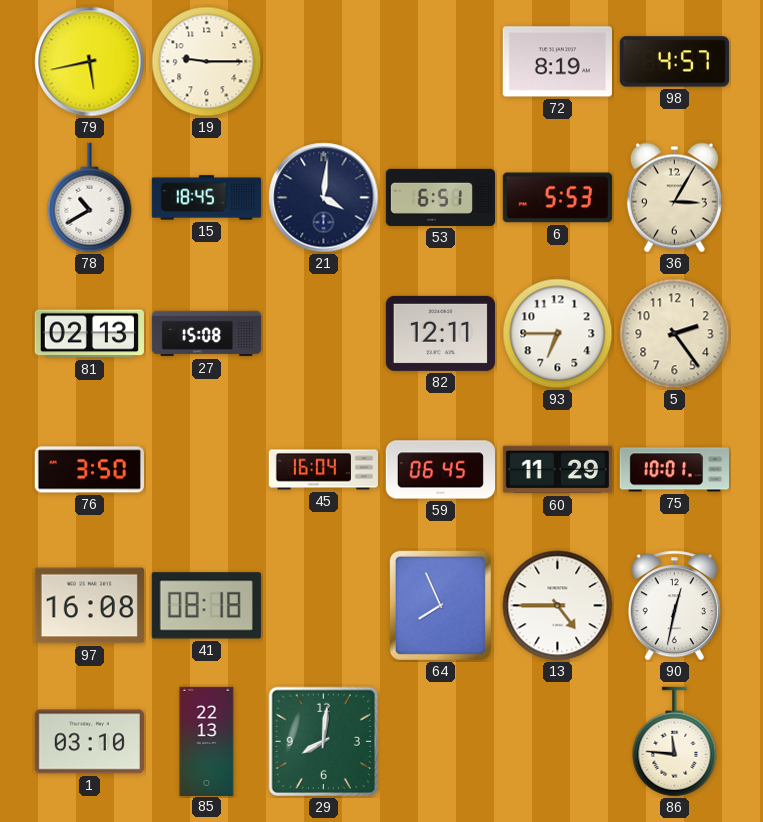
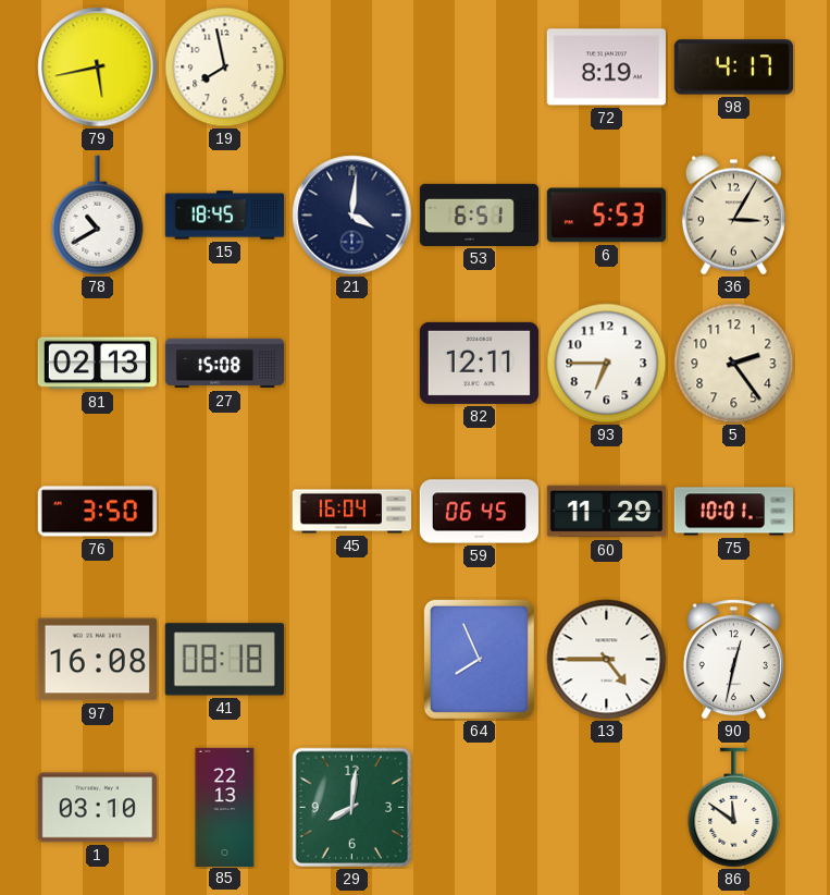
19: 9:15 -> 7:58
98: 4:57 -> 4:17
86: 11:46 -> 11:51
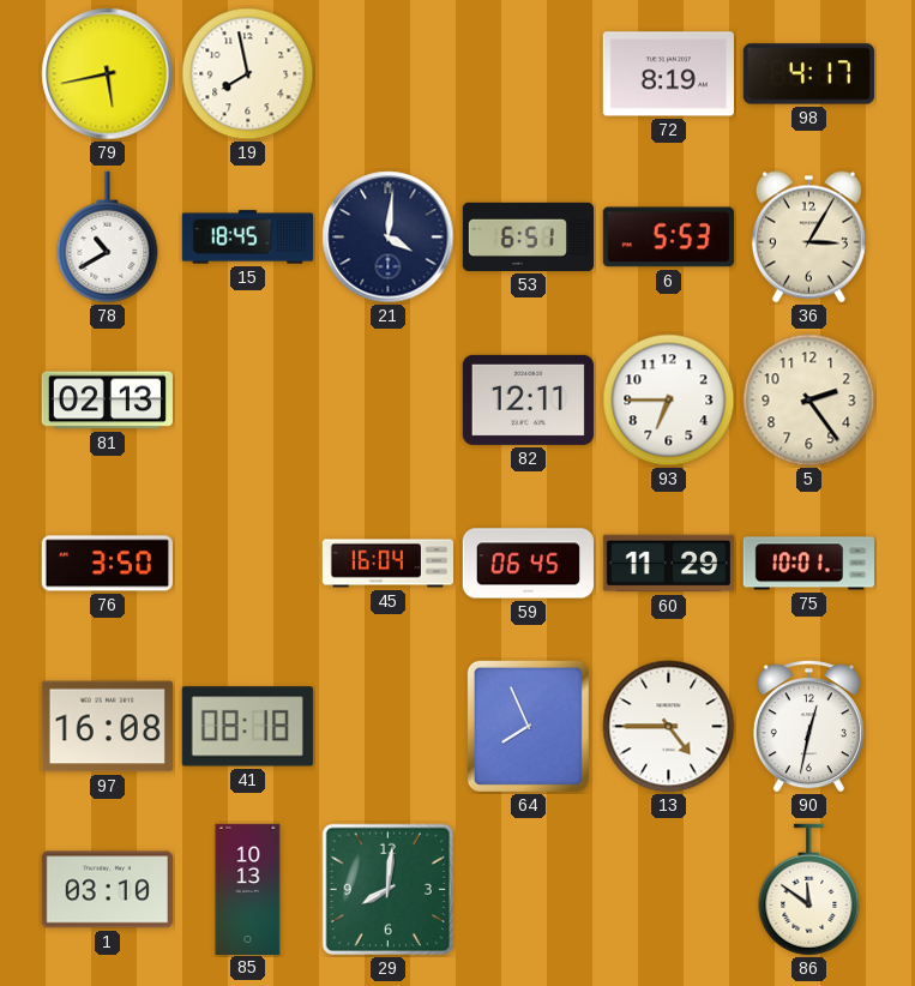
27: 15:08 -> none
85: 22:13 -> 10:13
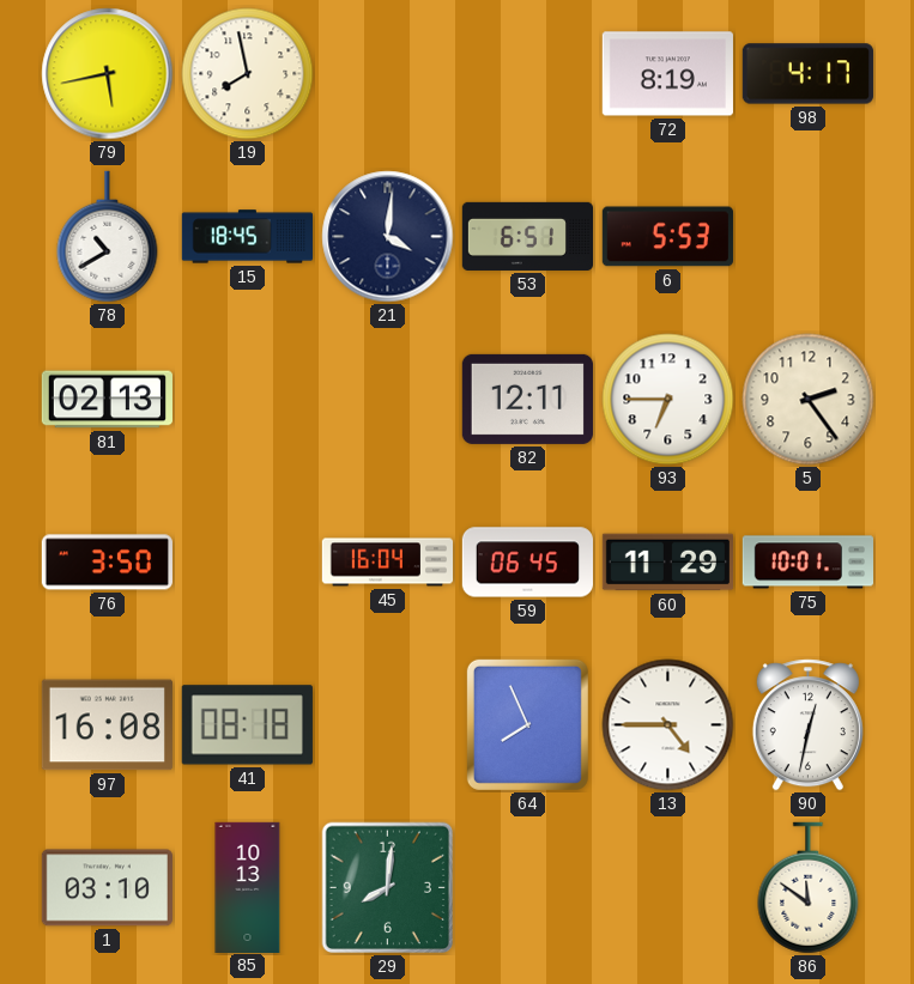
36: 3:05 -> none
